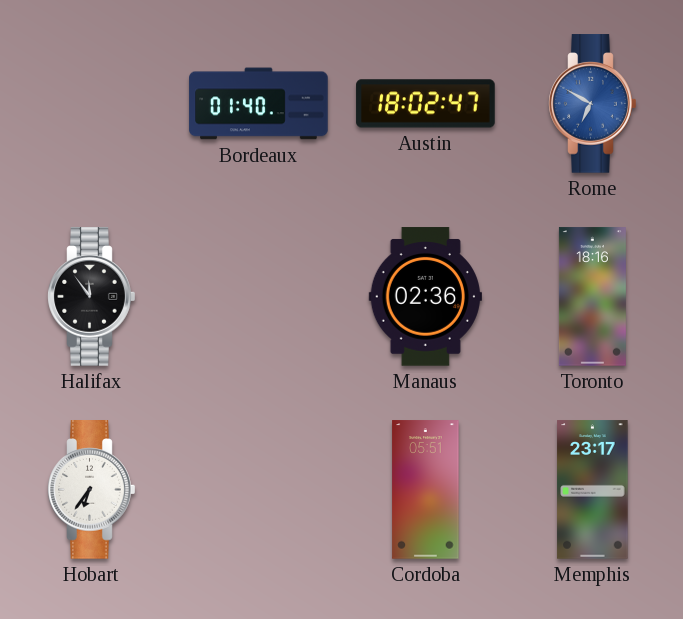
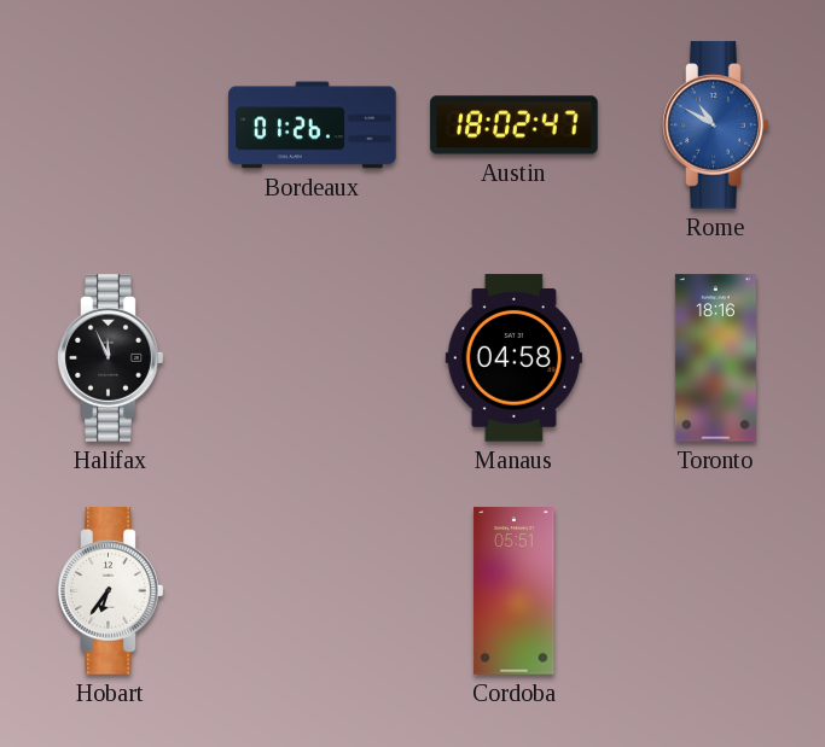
Bordeaux: 01:40 -> 01:26
Rome: 6:50 -> 10:50
Halifax: 11:54 -> 11:56
Manaus: 02:36 -> 04:58
Memphis: 23:17 -> none
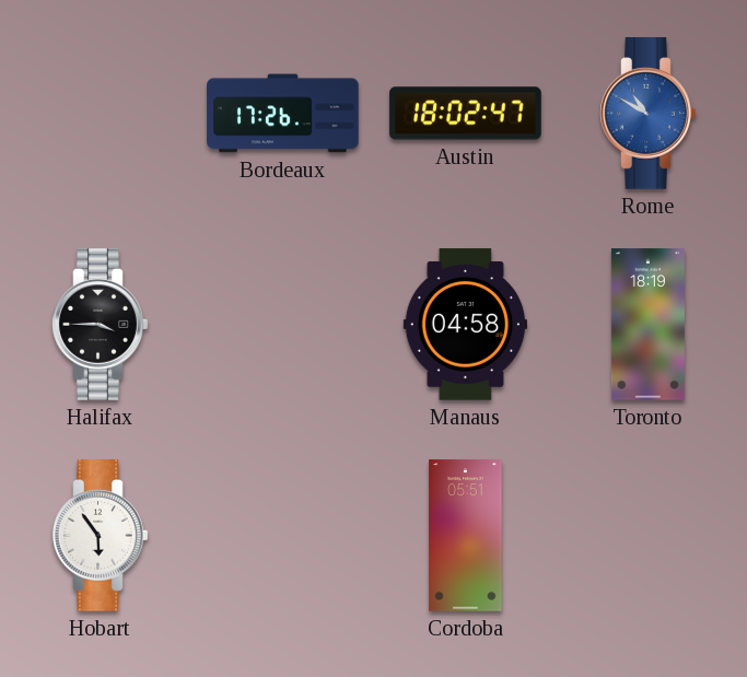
Bordeaux: 01:26 -> 17:26
Halifax: 11:56 -> 3:45
Toronto: 18:16 -> 18:19
Hobart: 6:36 -> 5:54
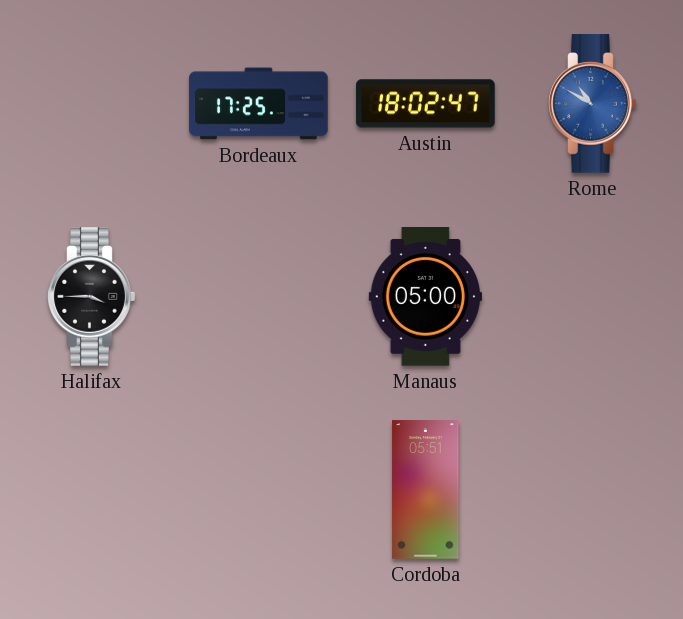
Bordeaux: 17:26 -> 17:25
Manaus: 04:58 -> 05:00
Toronto: 18:19 -> none
Hobart: 5:54 -> none
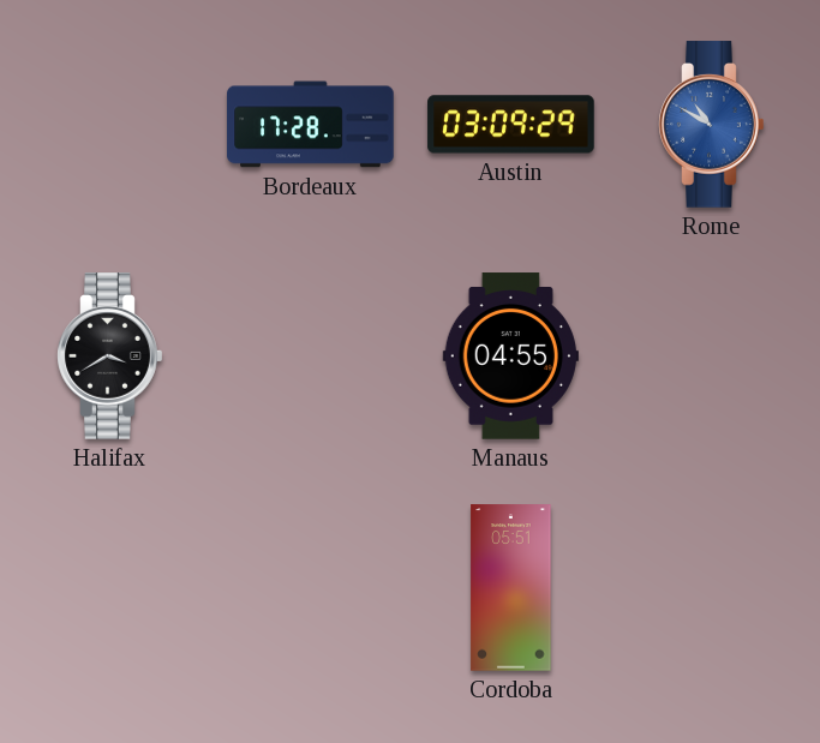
Bordeaux: 17:25 -> 17:28
Austin: 18:02 -> 03:09
Halifax: 3:45 -> 3:40
Manaus: 05:00 -> 04:55
